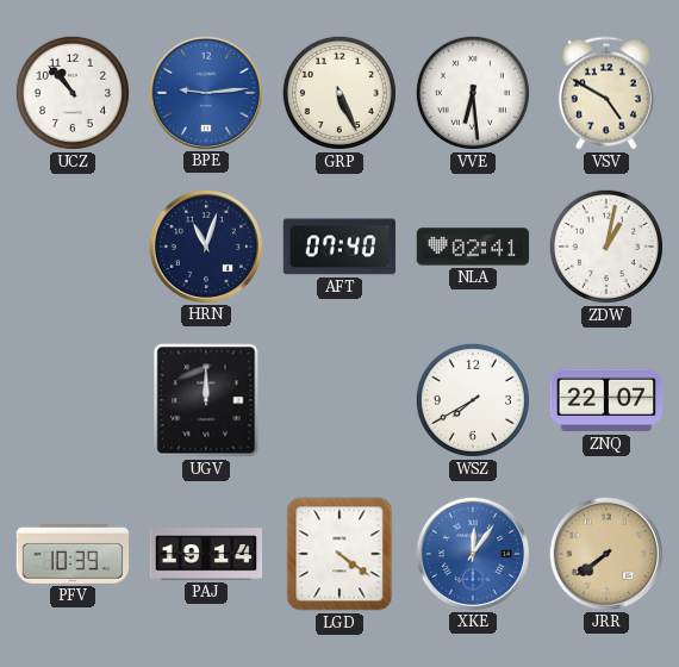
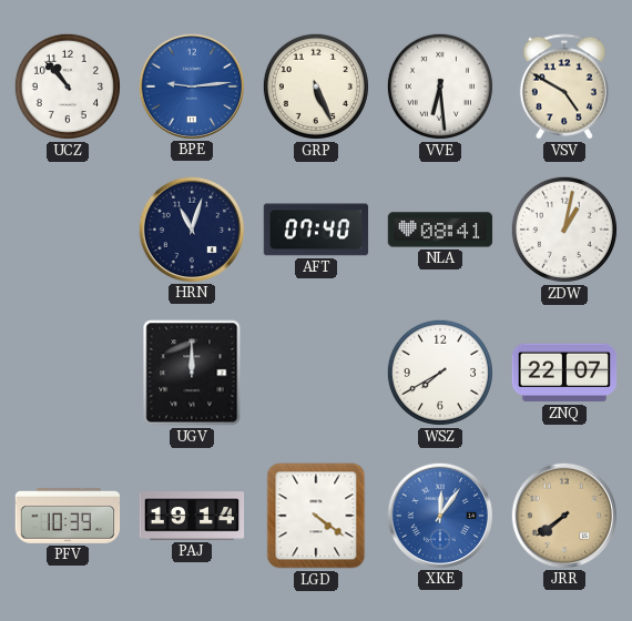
NLA: 02:41 -> 08:41
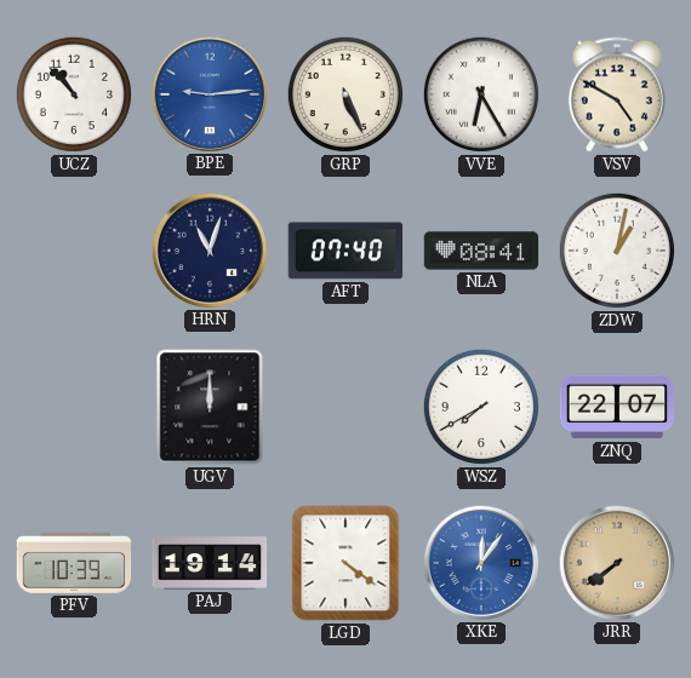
VVE: 6:29 -> 6:25
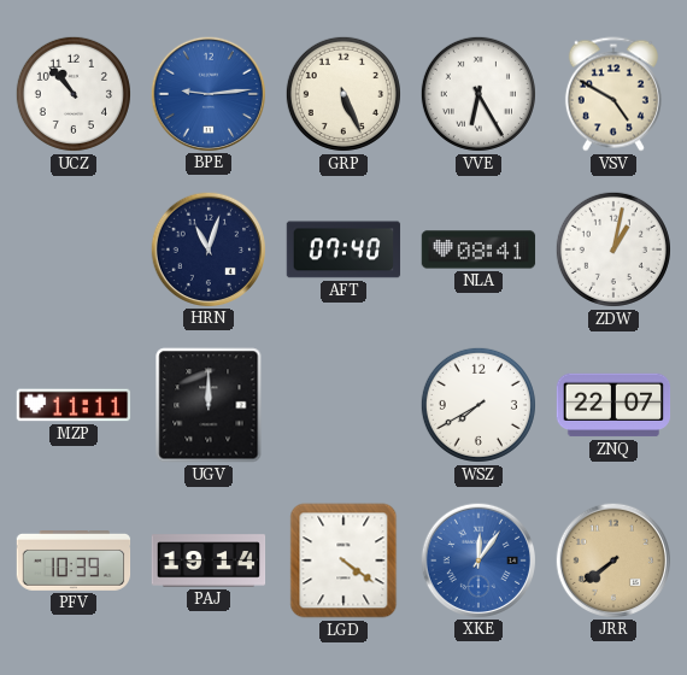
MZP: none -> 11:11
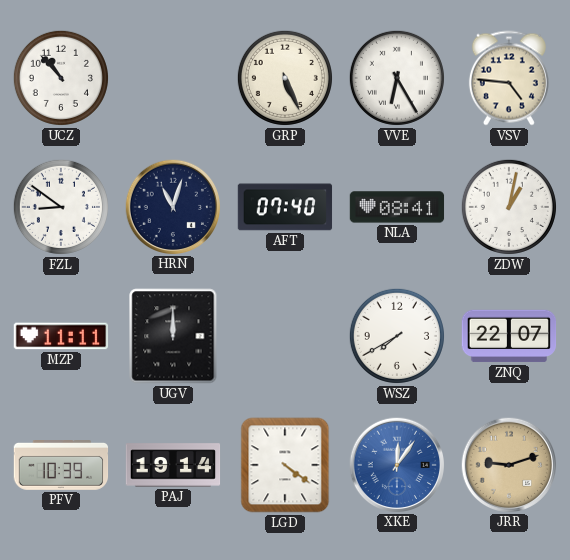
BPE: 9:14 -> none
VSV: 4:50 -> 4:46
FZL: none -> 8:51
JRR: 7:39 -> 9:12
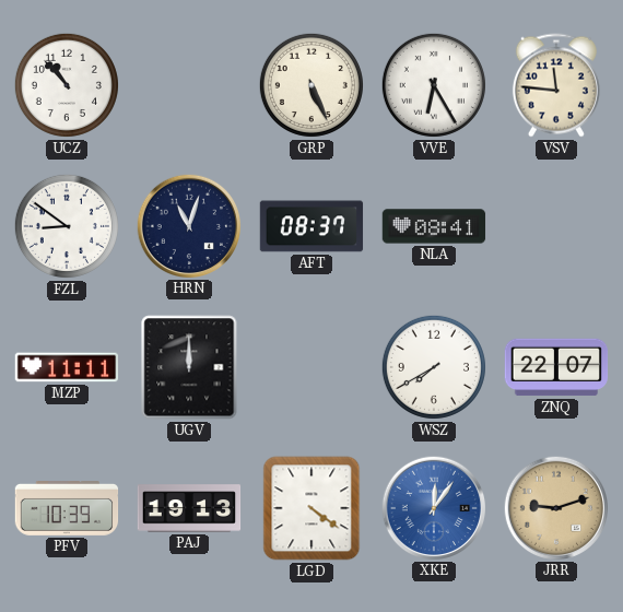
VSV: 4:46 -> 11:46
AFT: 07:40 -> 08:37
ZDW: 1:02 -> none
PAJ: 19:14 -> 19:13
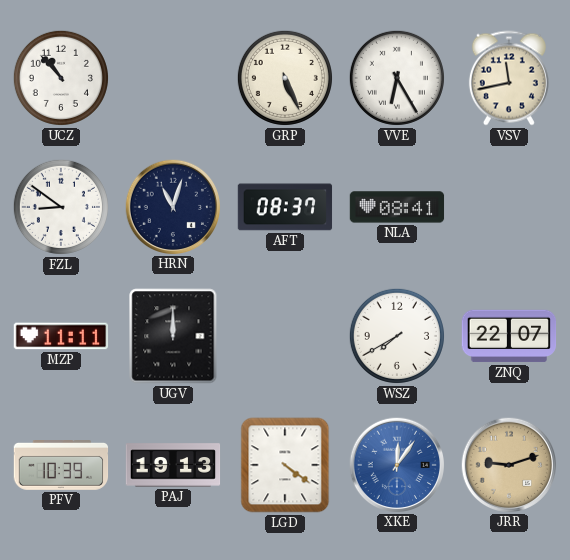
VSV: 11:46 -> 11:43
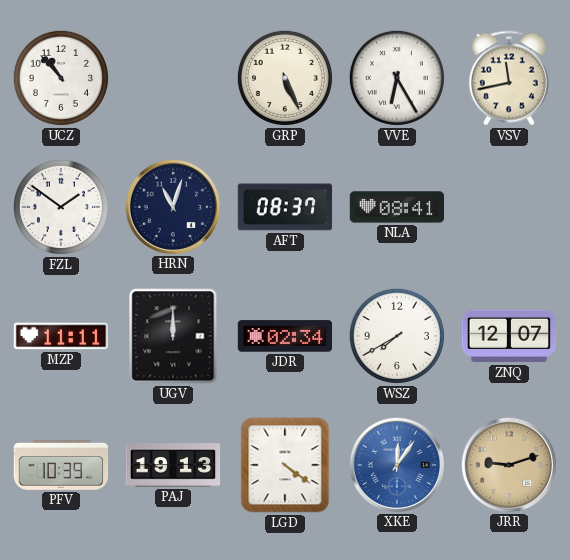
FZL: 8:51 -> 1:51
JDR: none -> 02:34
ZNQ: 22:07 -> 12:07
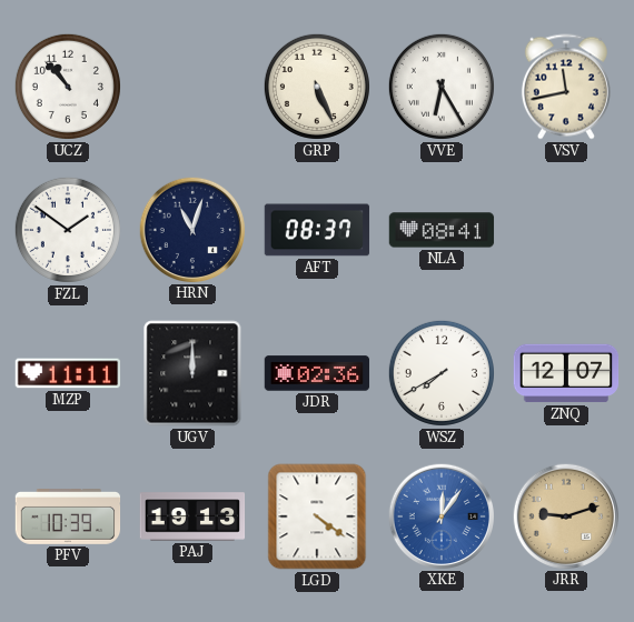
JDR: 02:34 -> 02:36
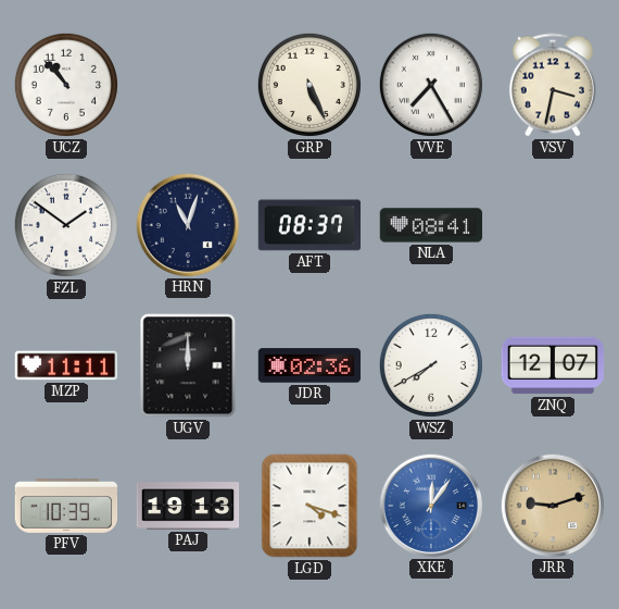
VVE: 6:25 -> 7:25
VSV: 11:43 -> 3:32
LGD: 4:21 -> 4:18
